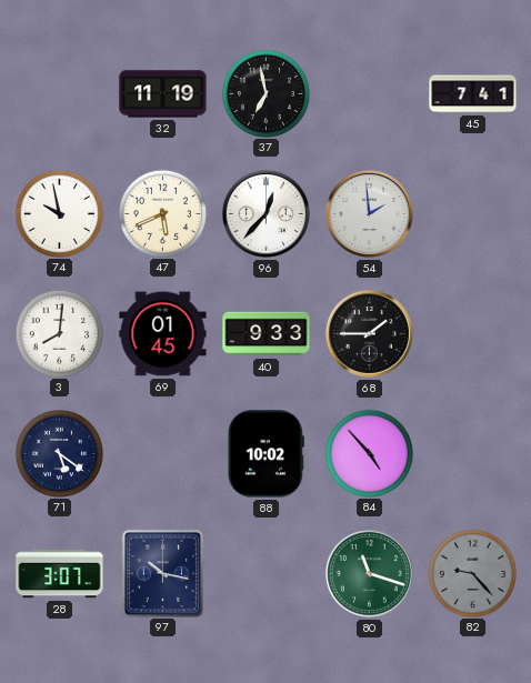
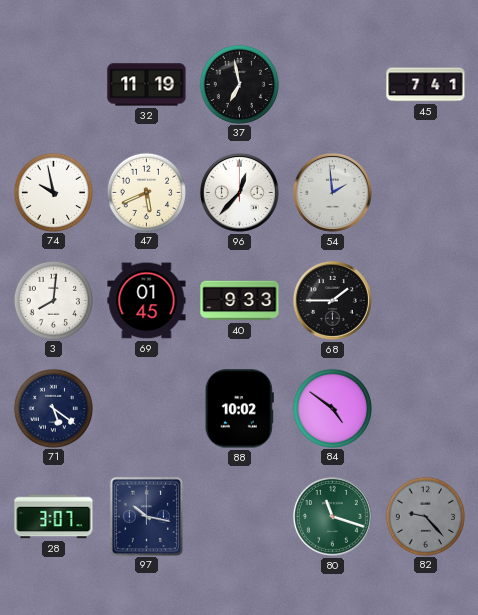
84: 4:53 -> 4:51
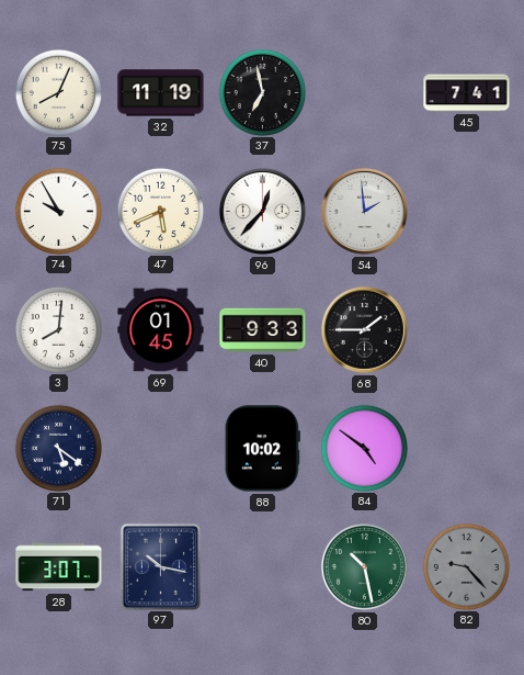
75: none -> 8:04
74: 9:58 -> 9:55
80: 11:18 -> 10:28
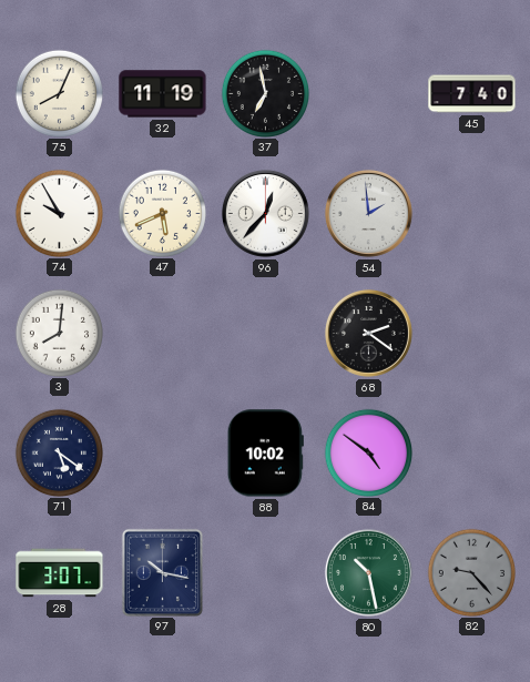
45: 7:41 -> 7:40
69: 01:45 -> none
40: 9:33 -> none
68: 1:45 -> 2:21
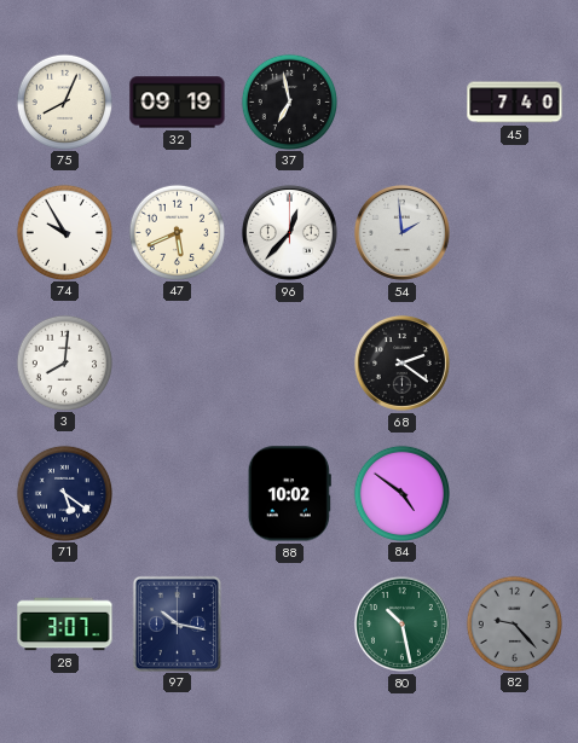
32: 11:19 -> 09:19
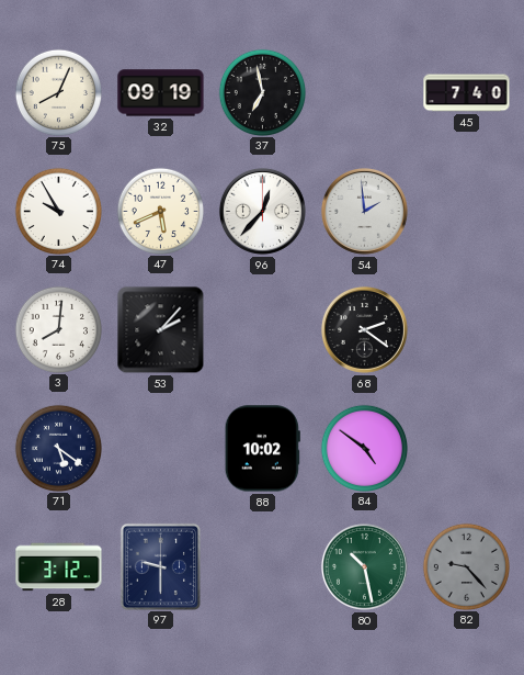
53: none -> 2:07
28: 3:07 -> 3:12
97: 10:17 -> 9:30
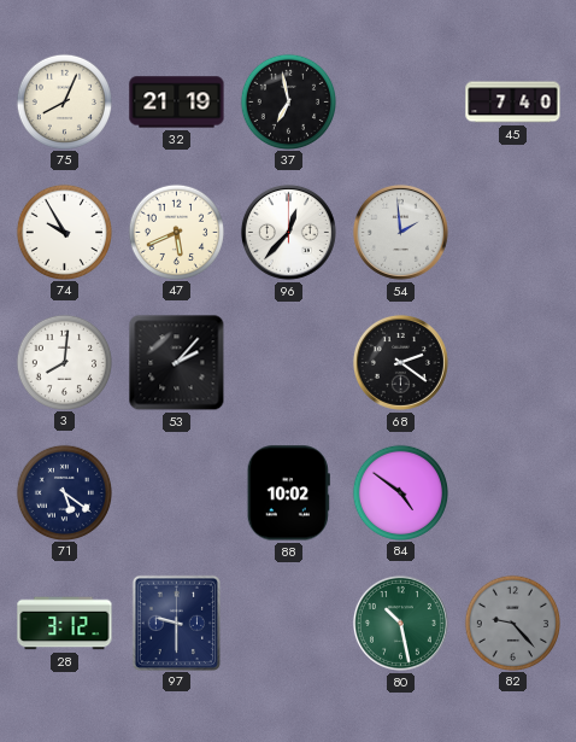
32: 09:19 -> 21:19
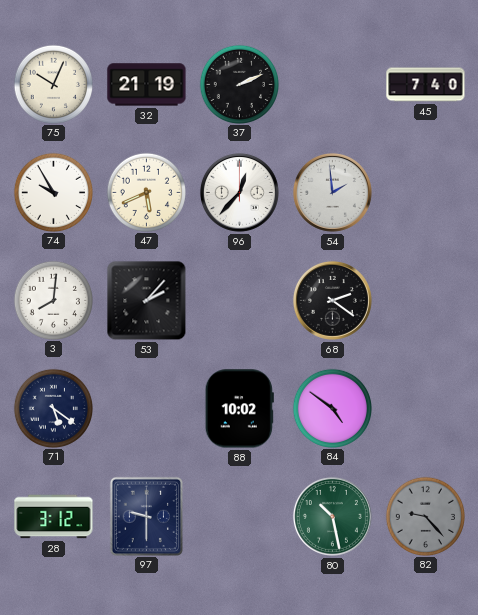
75: 8:04 -> 10:04
37: 6:58 -> 2:11
